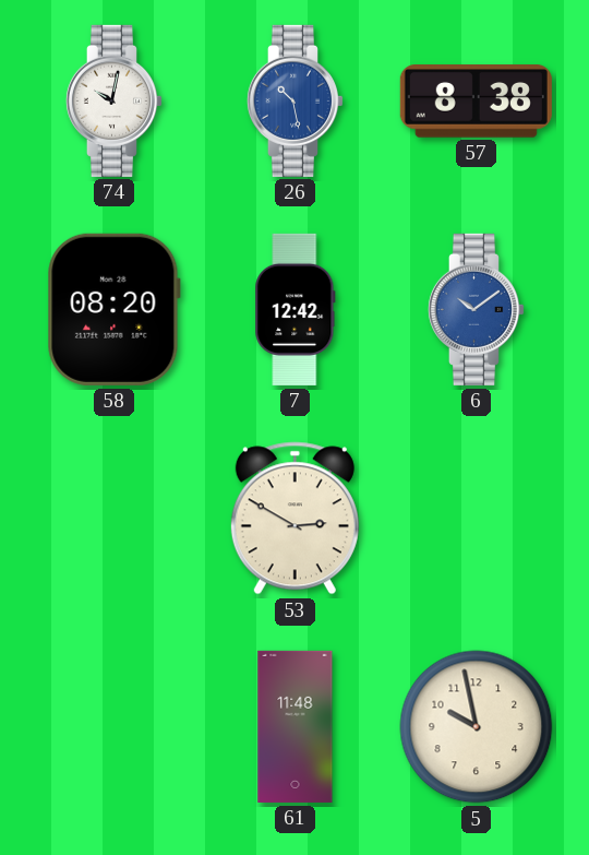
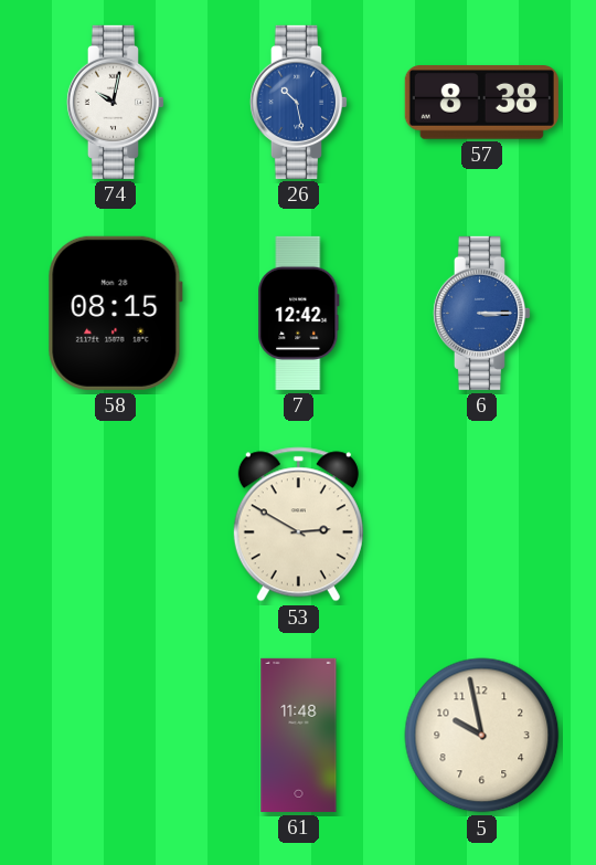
58: 08:20 -> 08:15
6: 10:09 -> 3:15
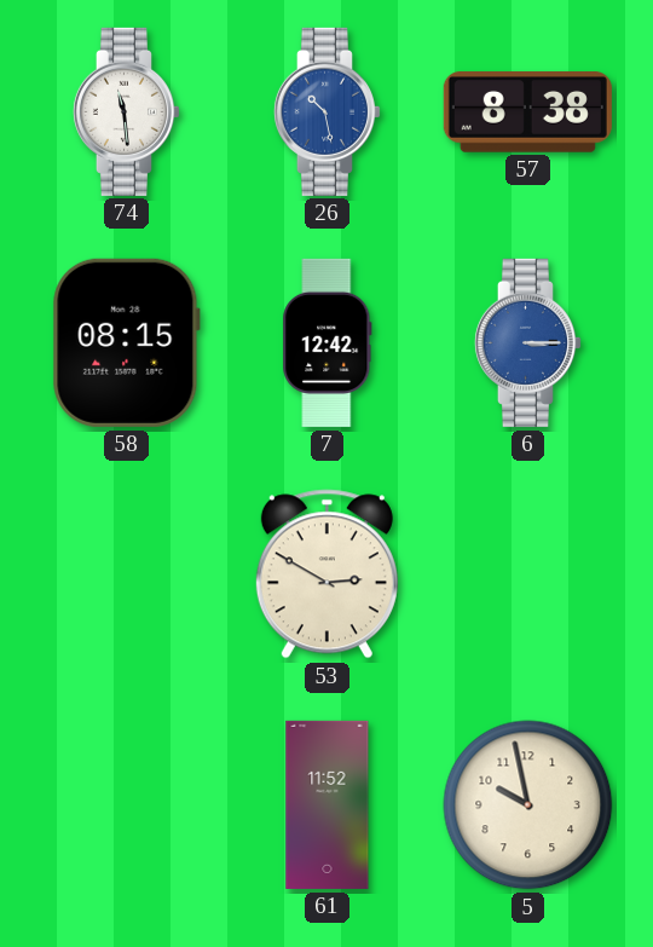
74: 10:02 -> 11:29
61: 11:48 -> 11:52
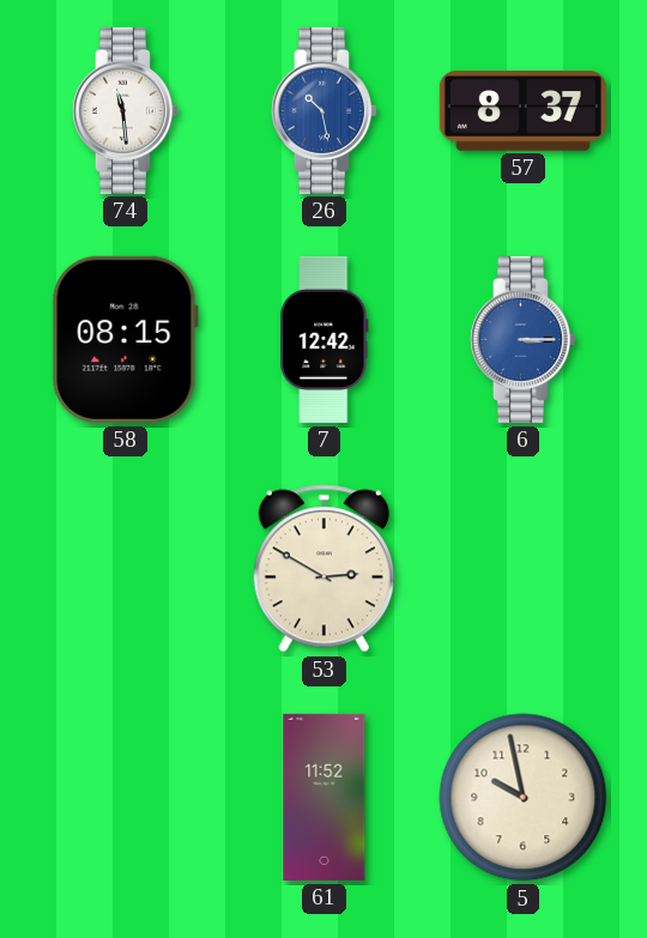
57: 8:38 -> 8:37
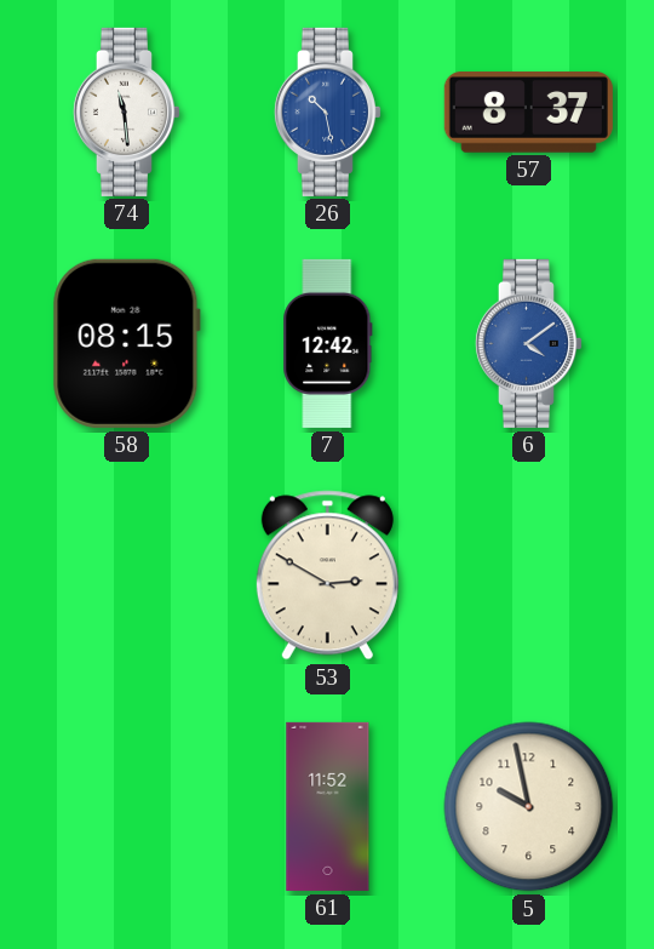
6: 3:15 -> 4:09
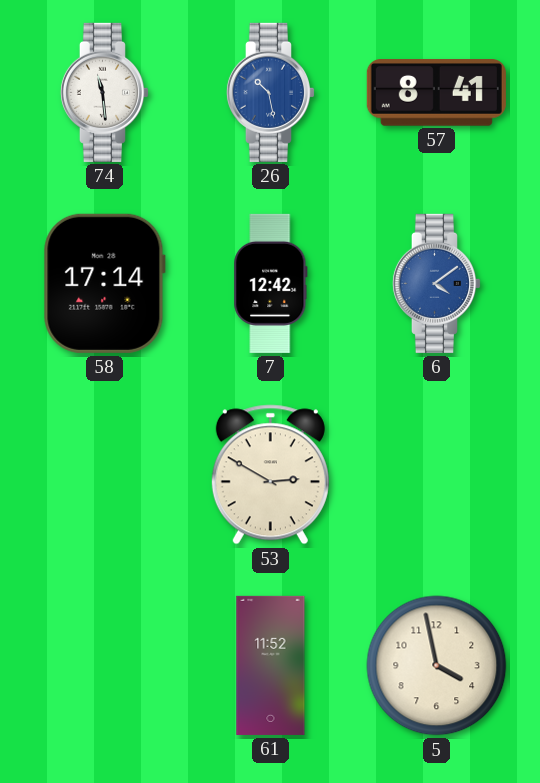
57: 8:37 -> 8:41
58: 08:15 -> 17:14
5: 9:58 -> 3:58
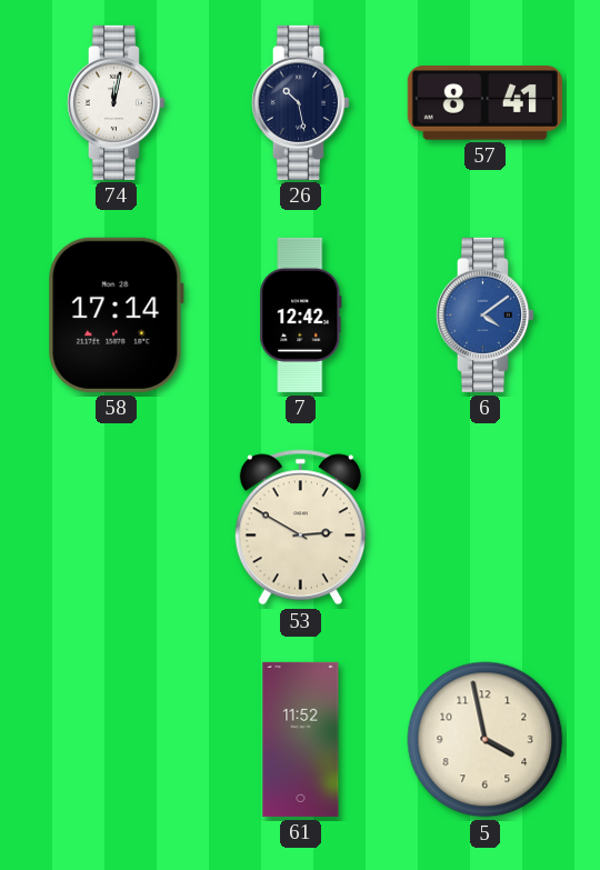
74: 11:29 -> 12:02
26 dial: blue -> navy
